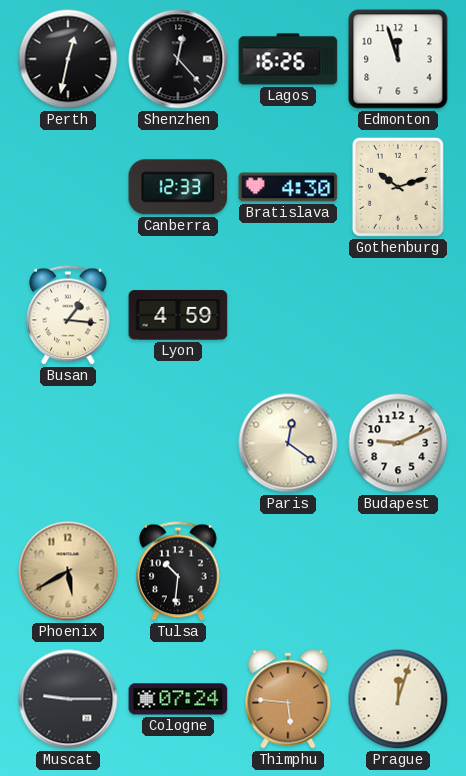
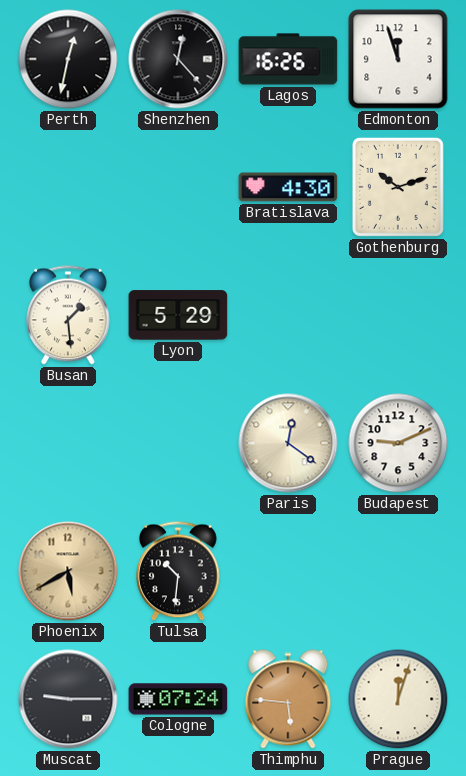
Canberra: 12:33 -> none
Busan: 1:16 -> 1:29
Lyon: 4:59 -> 5:29
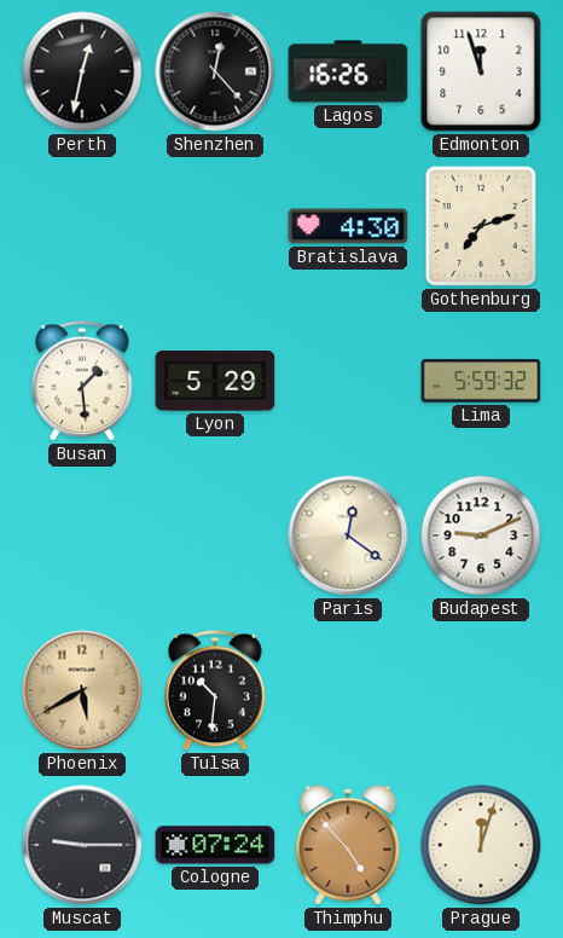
Gothenburg: 10:12 -> 7:12
Lima: none -> 5:59
Thimphu: 5:46 -> 4:53
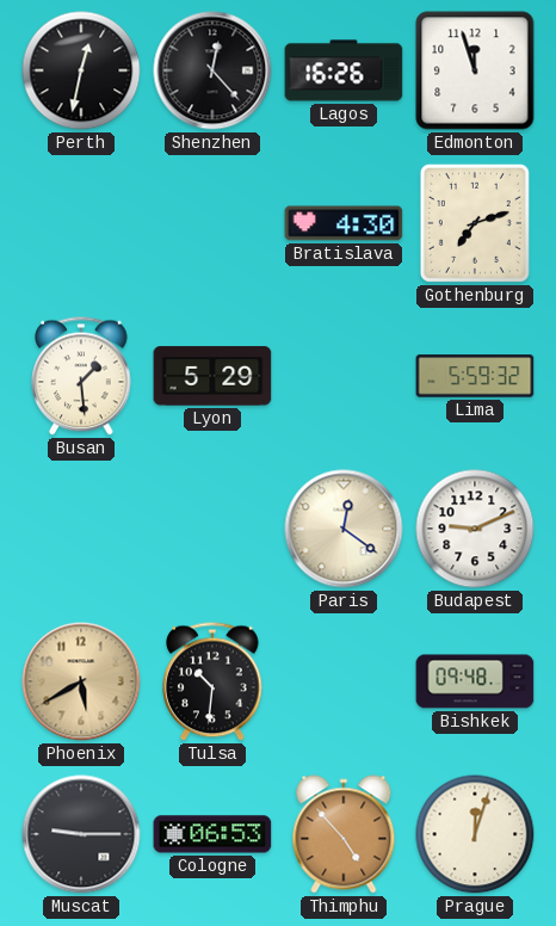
Bishkek: none -> 09:48
Cologne: 07:24 -> 06:53
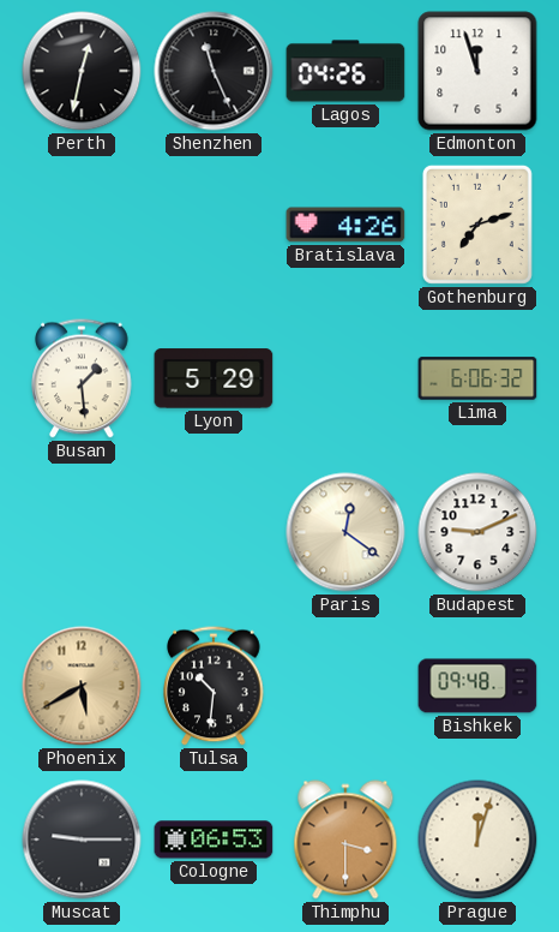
Shenzhen: 12:23 -> 11:26
Lagos: 16:26 -> 04:26
Bratislava: 4:30 -> 4:26
Lima: 5:59 -> 6:06
Thimphu: 4:53 -> 3:30
